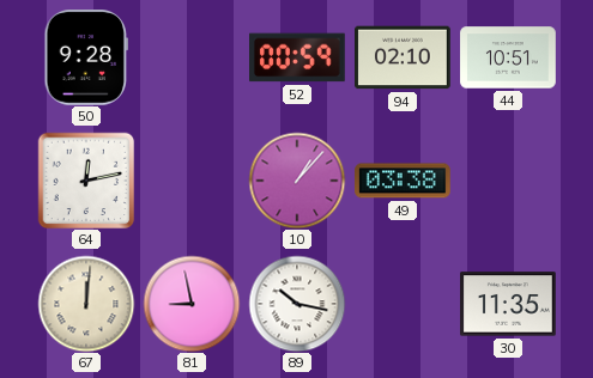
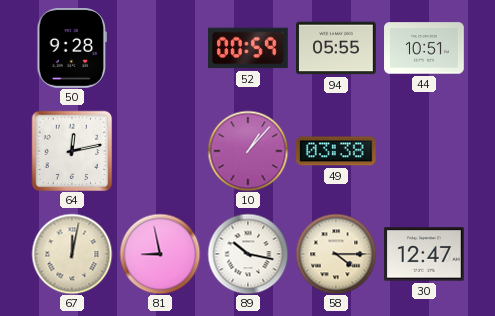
94: 02:10 -> 05:55
67: 12:01 -> 12:02
58: none -> 4:15
30: 11:35 -> 12:47
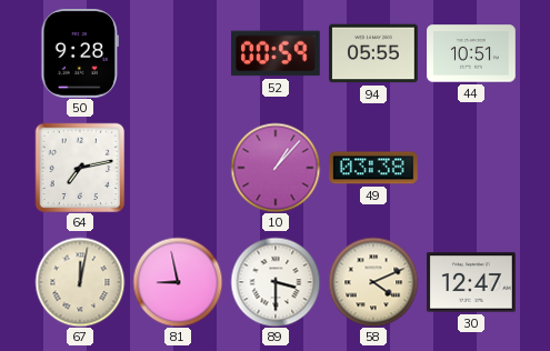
64: 12:13 -> 7:13
89: 10:17 -> 3:30
58: 4:15 -> 4:11
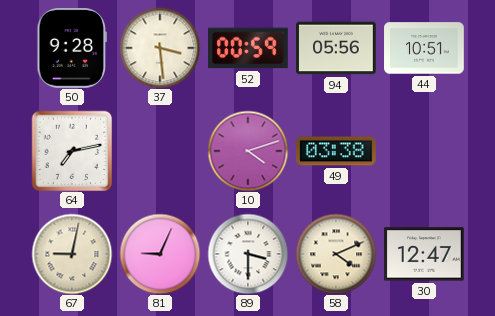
37: none -> 3:29
94: 05:55 -> 05:56
10: 1:07 -> 4:12
67: 12:02 -> 9:02
81: 8:58 -> 9:04
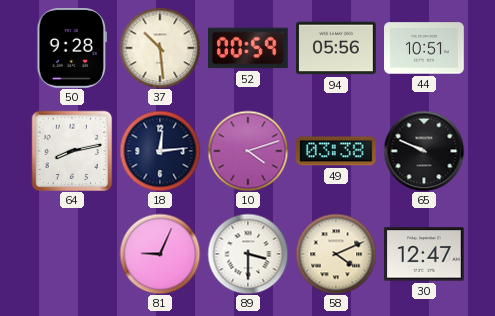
37: 3:29 -> 10:29
64: 7:13 -> 8:13
18: none -> 12:14
65: none -> 9:49
67: 9:02 -> none
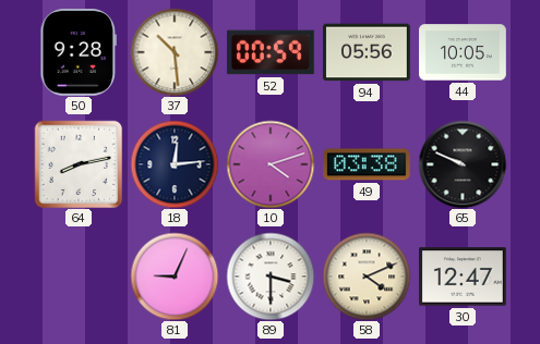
44: 10:51 -> 10:05
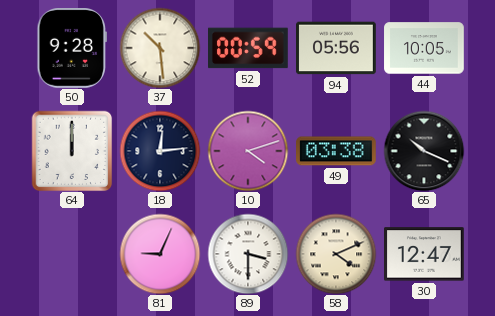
64: 8:13 -> 12:00
65: 9:49 -> 10:19
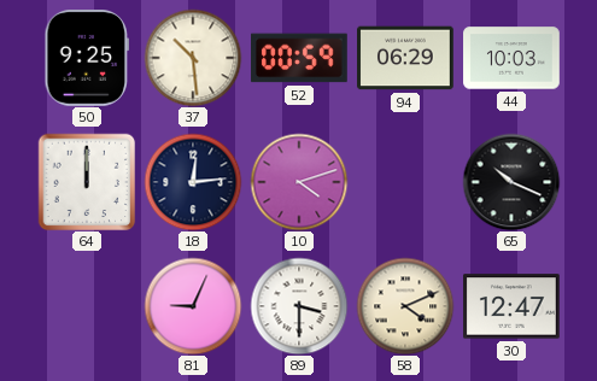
50: 9:28 -> 9:25
94: 05:56 -> 06:29
44: 10:05 -> 10:03
49: 03:38 -> none
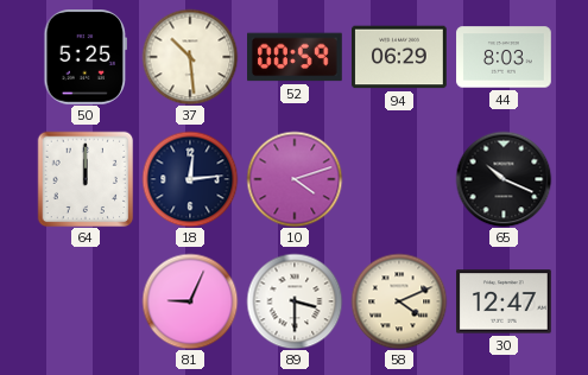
50: 9:25 -> 5:25
44: 10:03 -> 8:03
